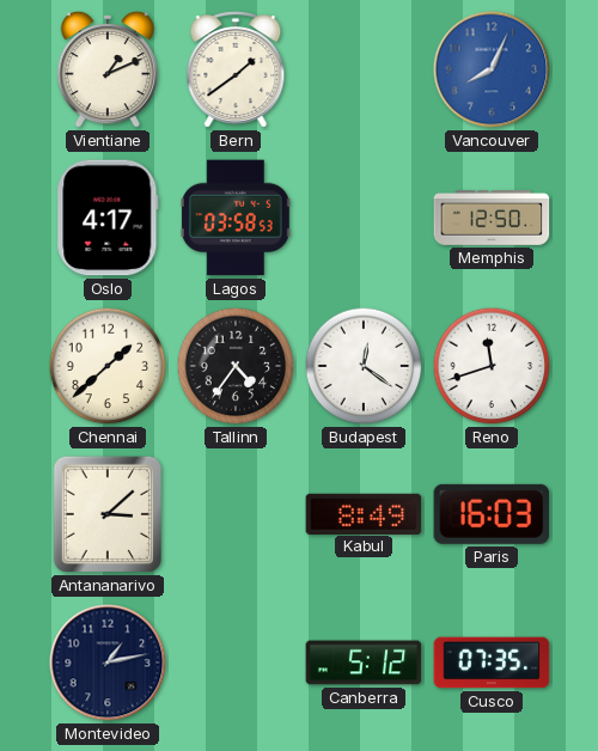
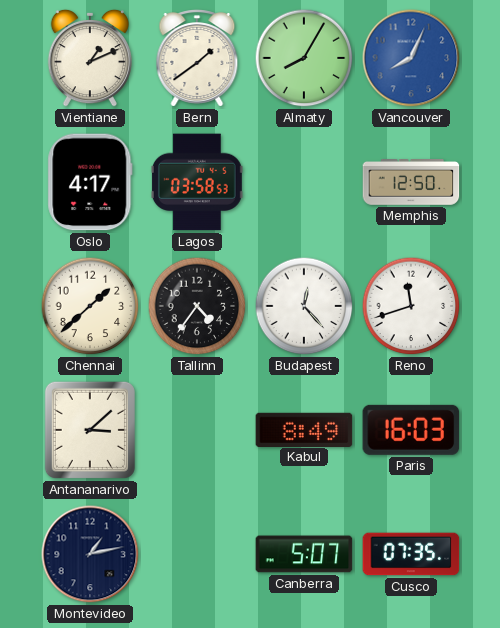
Almaty: none -> 8:05
Budapest: 12:21 -> 12:23
Canberra: 5:12 -> 5:07
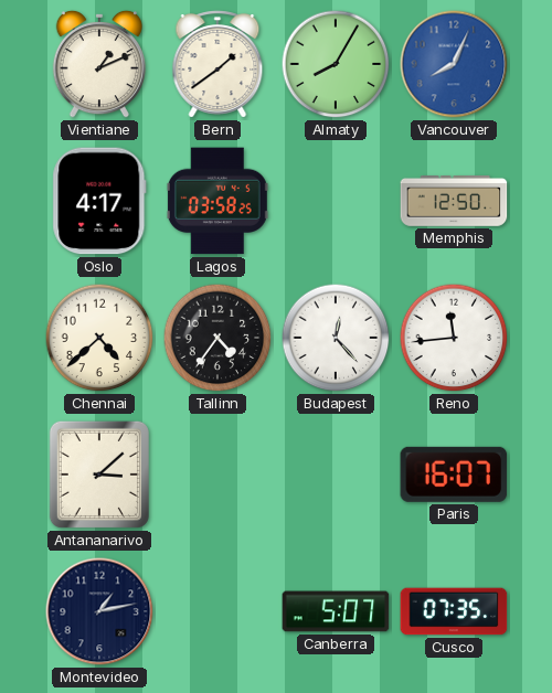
Lagos: 03:58:53 -> 03:58:25
Chennai: 1:38 -> 4:38
Reno: 11:42 -> 11:44
Kabul: 8:49 -> none
Paris: 16:03 -> 16:07
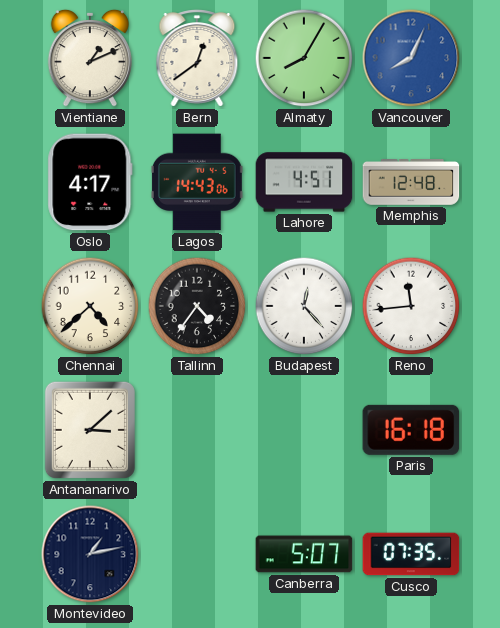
Bern: 1:39 -> 12:39
Lagos: 03:58 -> 14:43
Lahore: none -> 4:51
Memphis: 12:50 -> 12:48
Paris: 16:07 -> 16:18
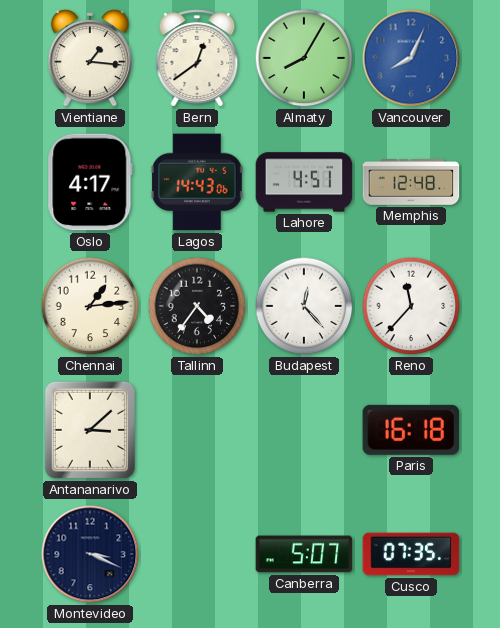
Vientiane: 1:11 -> 1:16
Chennai: 4:38 -> 1:14
Reno: 11:44 -> 11:37
Montevideo: 1:13 -> 3:19
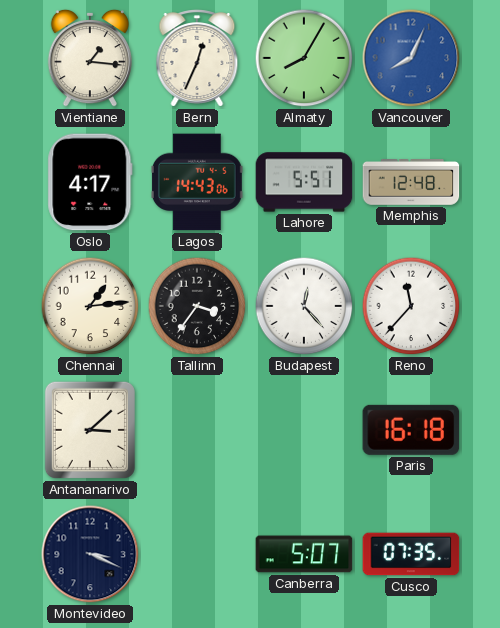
Bern: 12:39 -> 12:34
Lahore: 4:51 -> 5:51
Tallinn: 4:36 -> 3:36
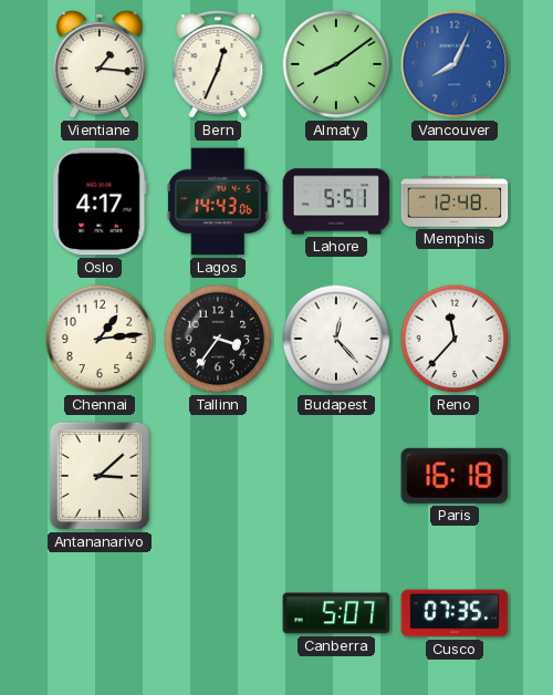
Almaty: 8:05 -> 8:09
Montevideo: 3:19 -> none
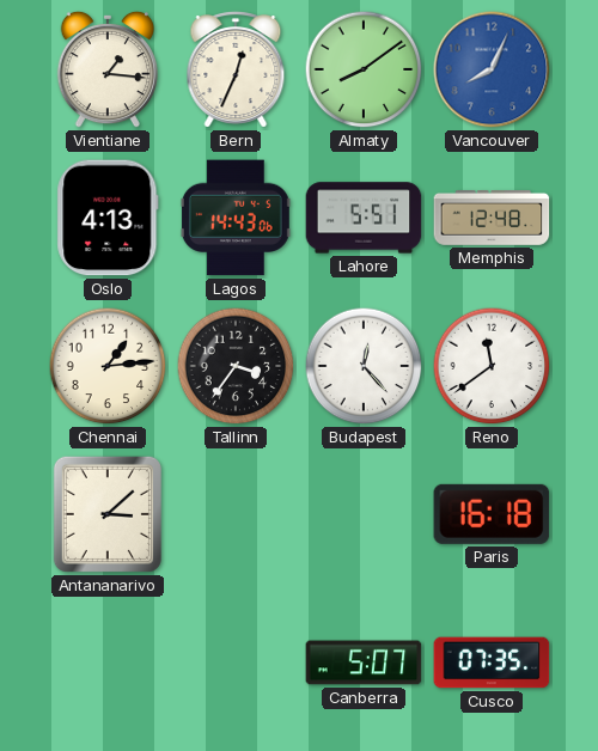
Oslo: 4:17 -> 4:13
Reno: 11:37 -> 11:39
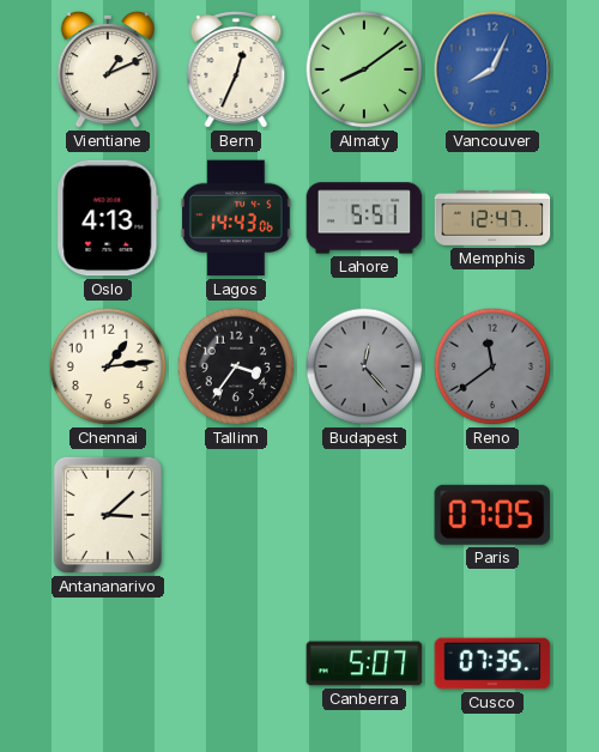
Vientiane: 1:16 -> 1:11
Memphis: 12:48 -> 12:47
Budapest dial: white -> grey
Reno dial: white -> grey
Paris: 16:18 -> 07:05
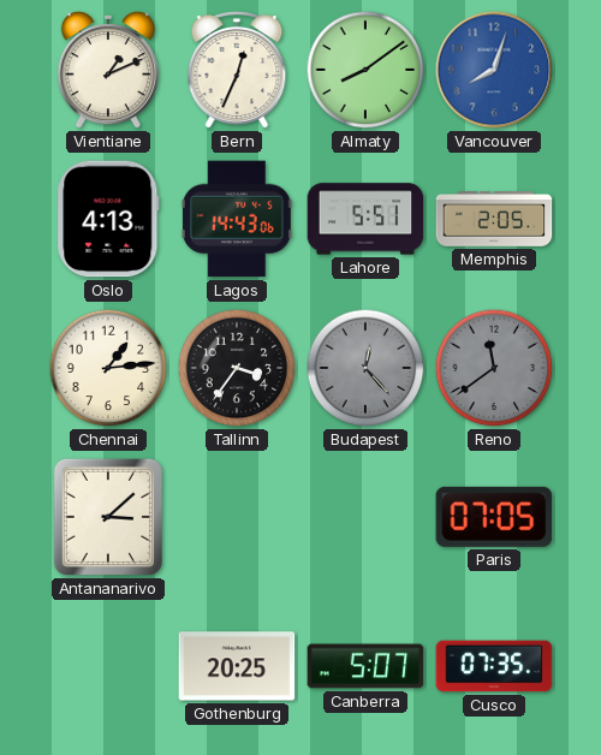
Vancouver: 8:04 -> 8:03
Memphis: 12:47 -> 2:05
Gothenburg: none -> 20:25
